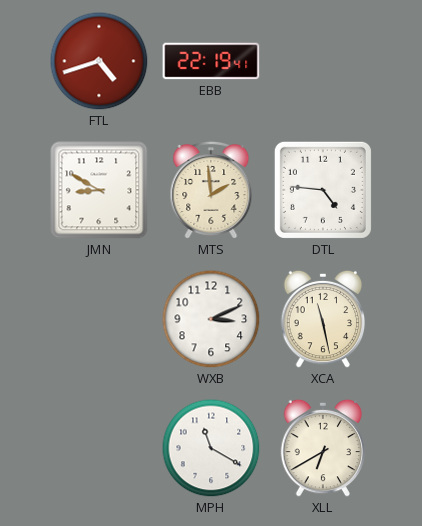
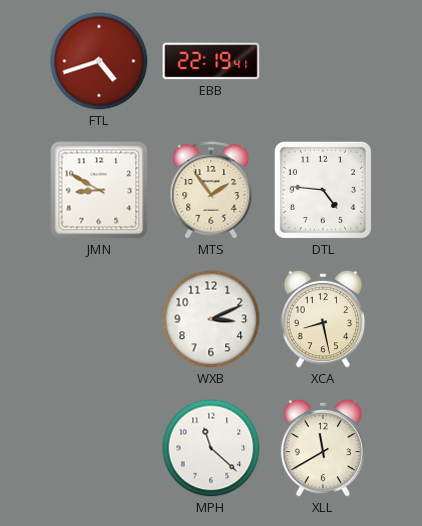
MTS: 1:59 -> 1:54
XCA: 11:28 -> 8:28
MPH: 11:20 -> 11:22
XLL: 6:40 -> 11:40
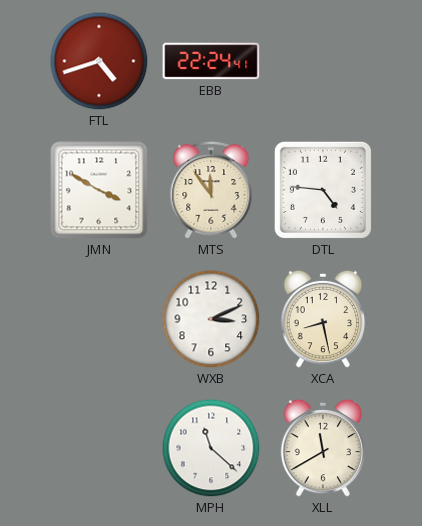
EBB: 22:19 -> 22:24
JMN: 8:50 -> 3:50
MTS: 1:54 -> 11:54
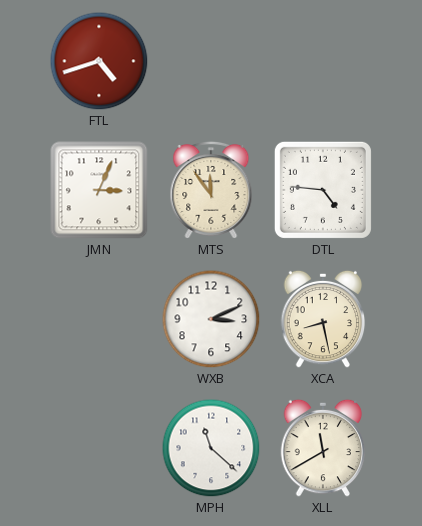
EBB: 22:24 -> none
JMN: 3:50 -> 3:04
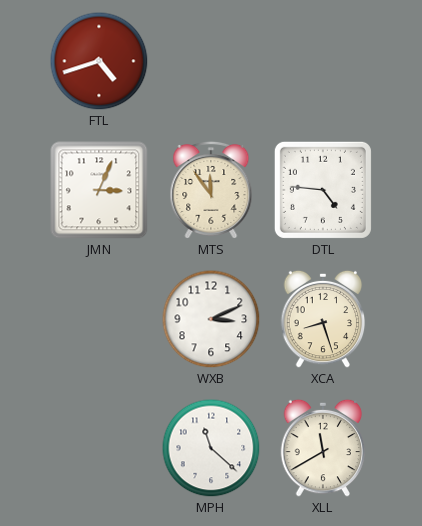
XCA: 8:28 -> 8:27
